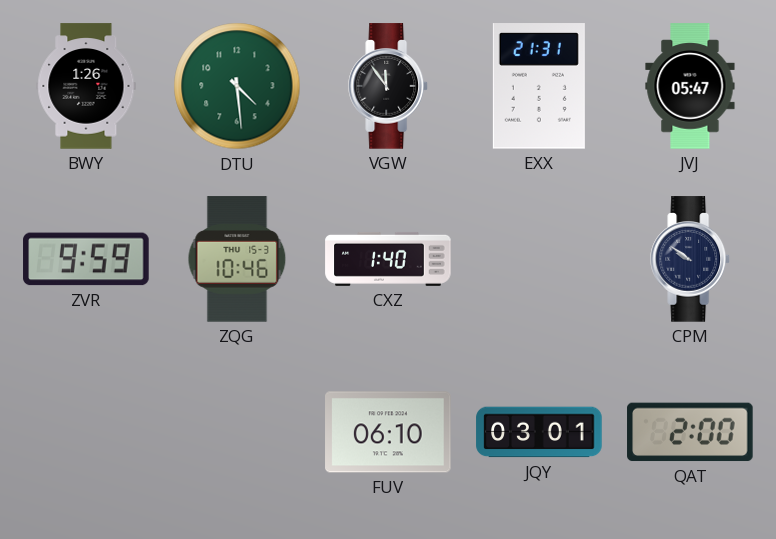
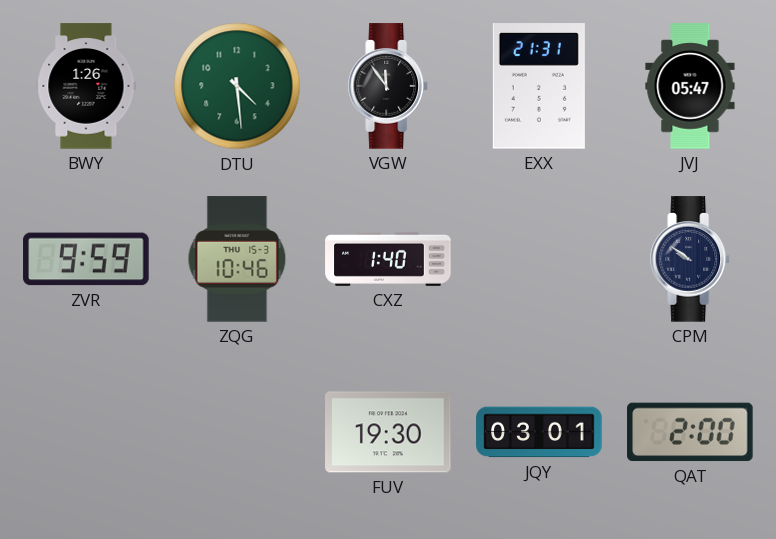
FUV: 06:10 -> 19:30
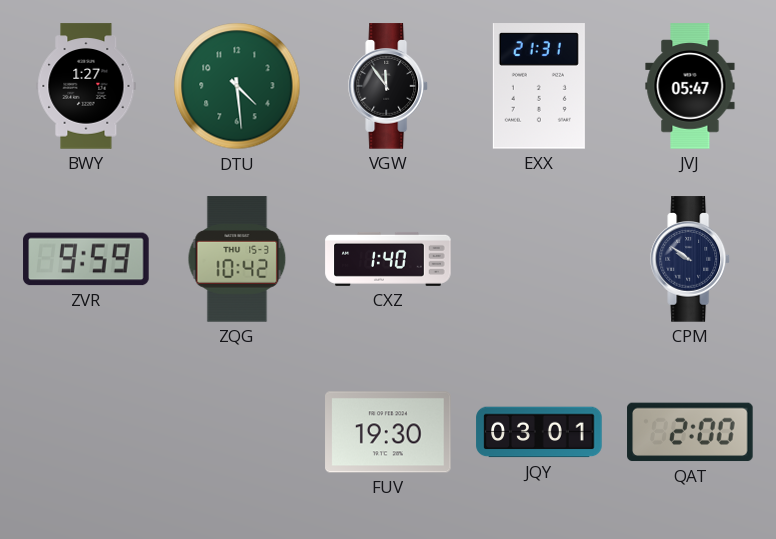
BWY: 1:26 -> 1:27
ZQG: 10:46 -> 10:42
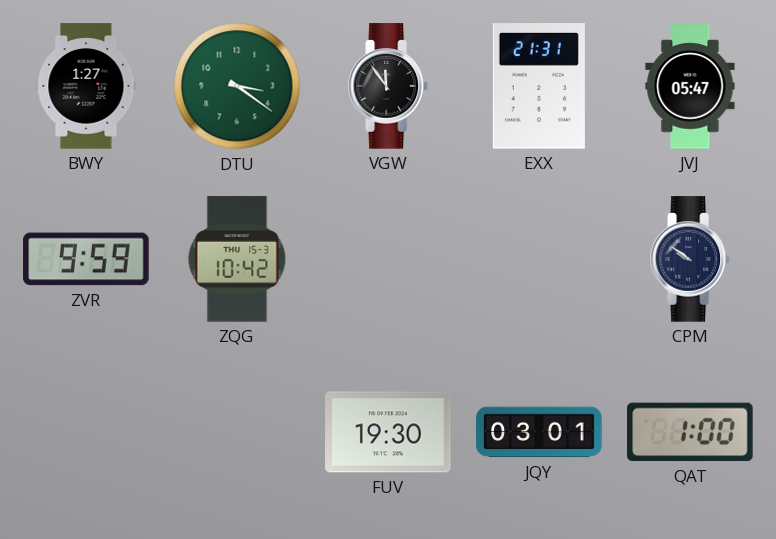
DTU: 4:29 -> 3:21
CXZ: 1:40 -> none
QAT: 2:00 -> 1:00
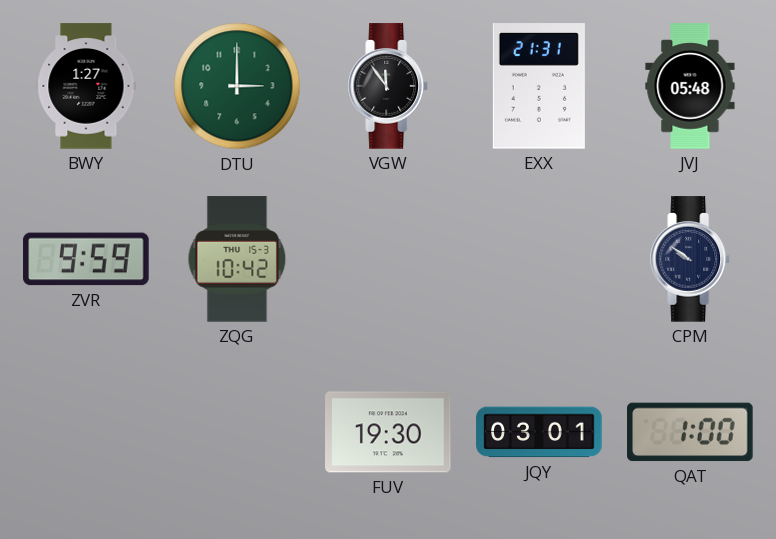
DTU: 3:21 -> 3:00
JVJ: 05:47 -> 05:48
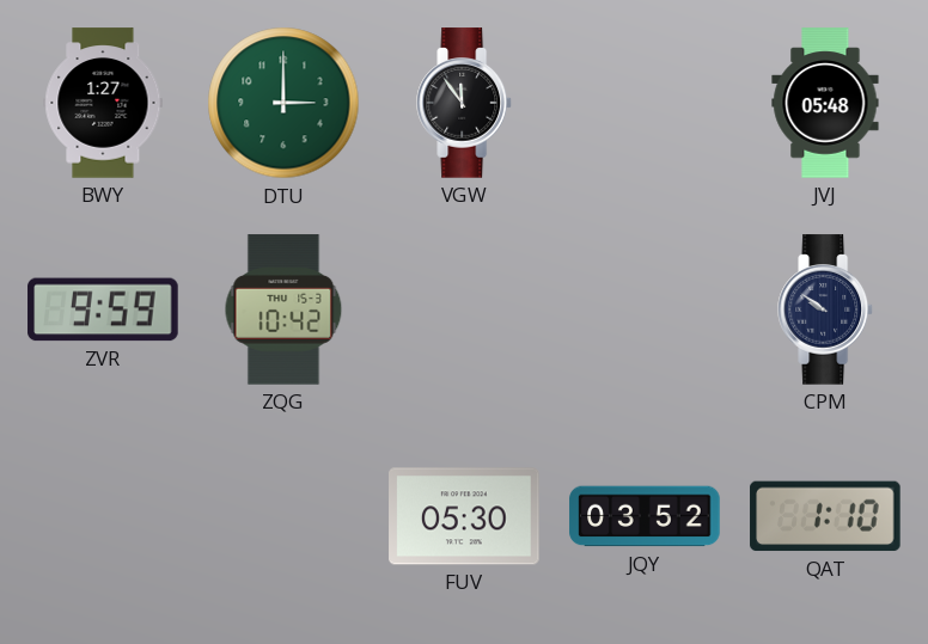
EXX: 21:31 -> none
FUV: 19:30 -> 05:30
JQY: 03:01 -> 03:52
QAT: 1:00 -> 1:10
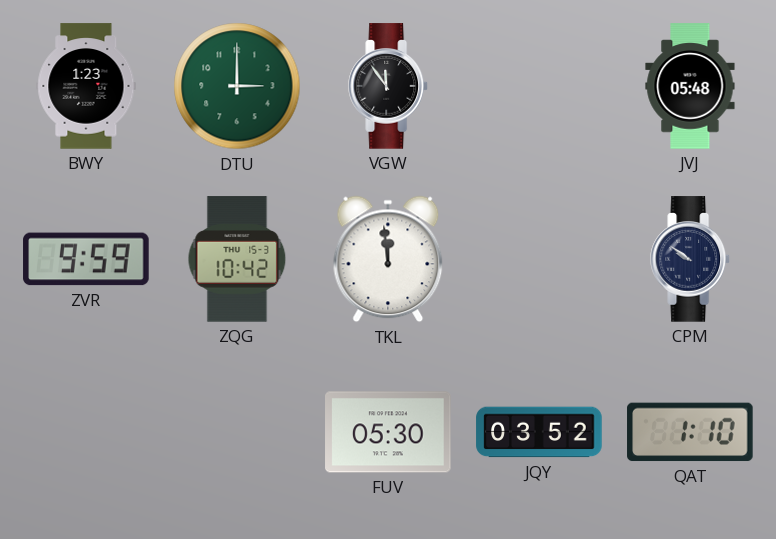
BWY: 1:27 -> 1:23
TKL: none -> 11:59
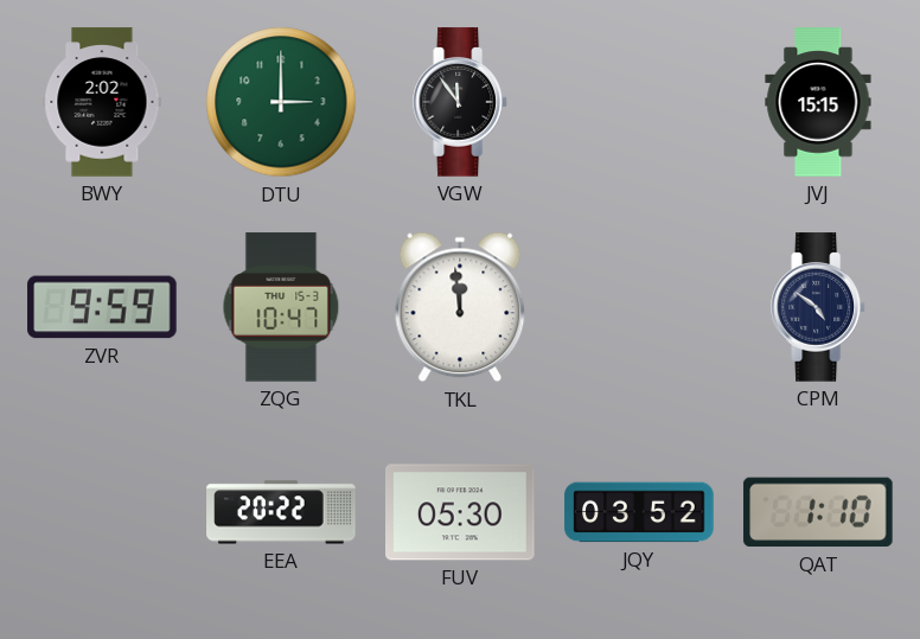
BWY: 1:23 -> 2:02
JVJ: 05:48 -> 15:15
ZQG: 10:42 -> 10:47
CPM: 9:51 -> 4:51
EEA: none -> 20:22
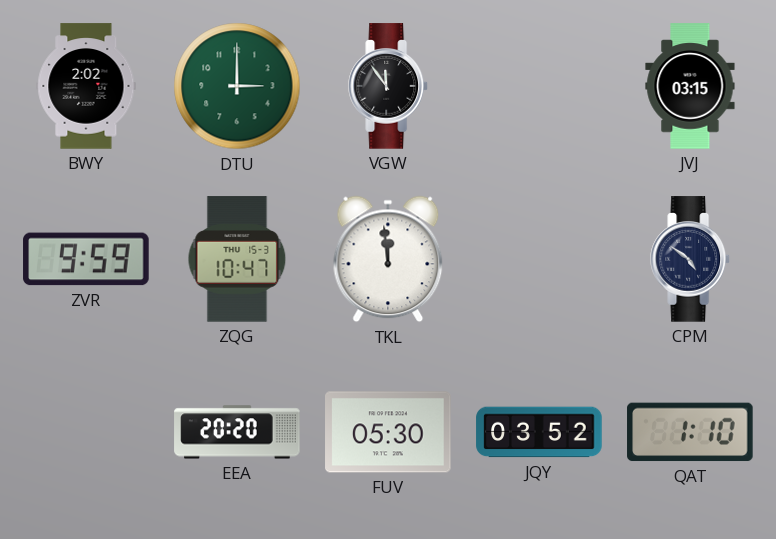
JVJ: 15:15 -> 03:15
EEA: 20:22 -> 20:20
